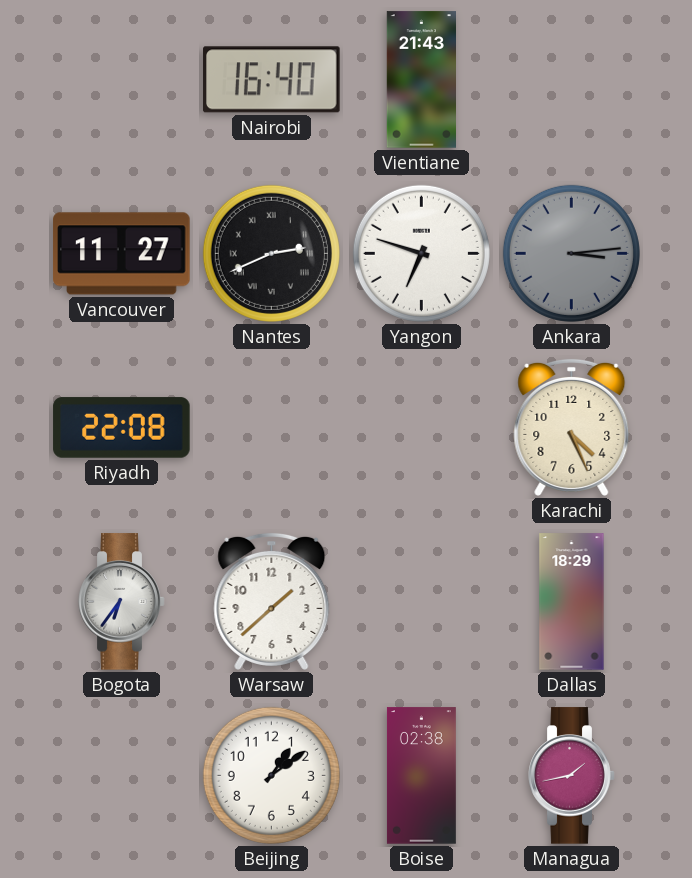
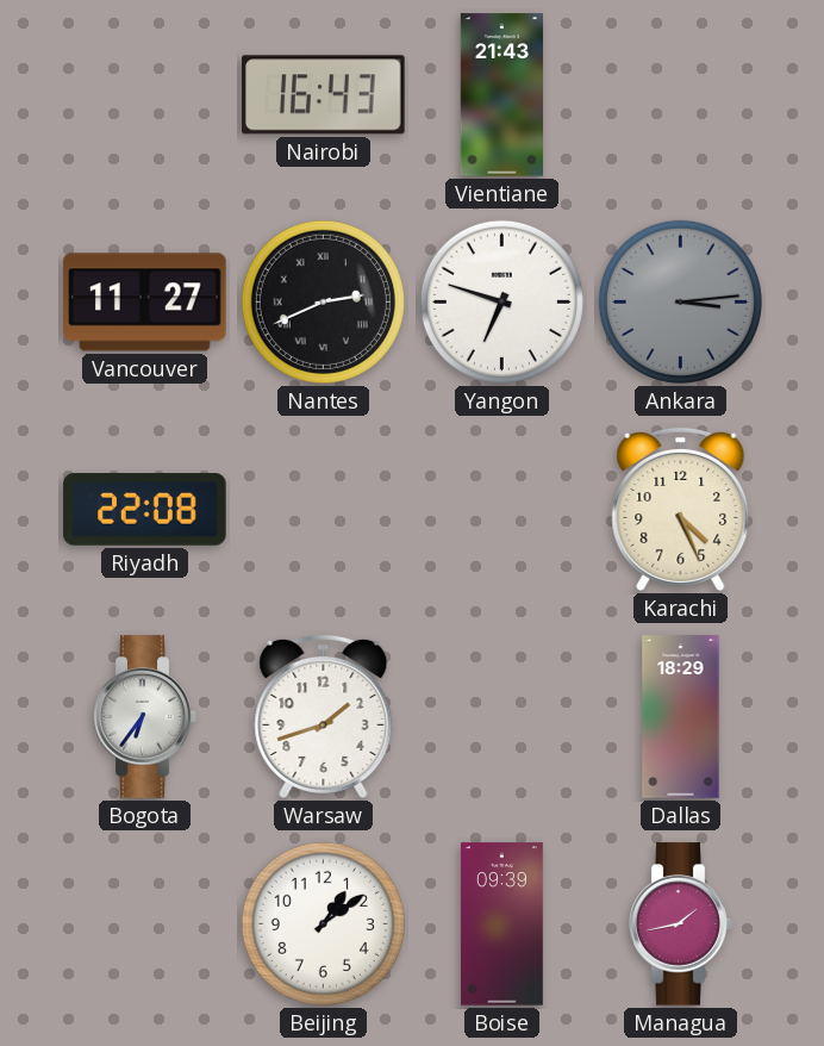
Nairobi: 16:40 -> 16:43
Warsaw: 1:38 -> 1:42
Boise: 02:38 -> 09:39
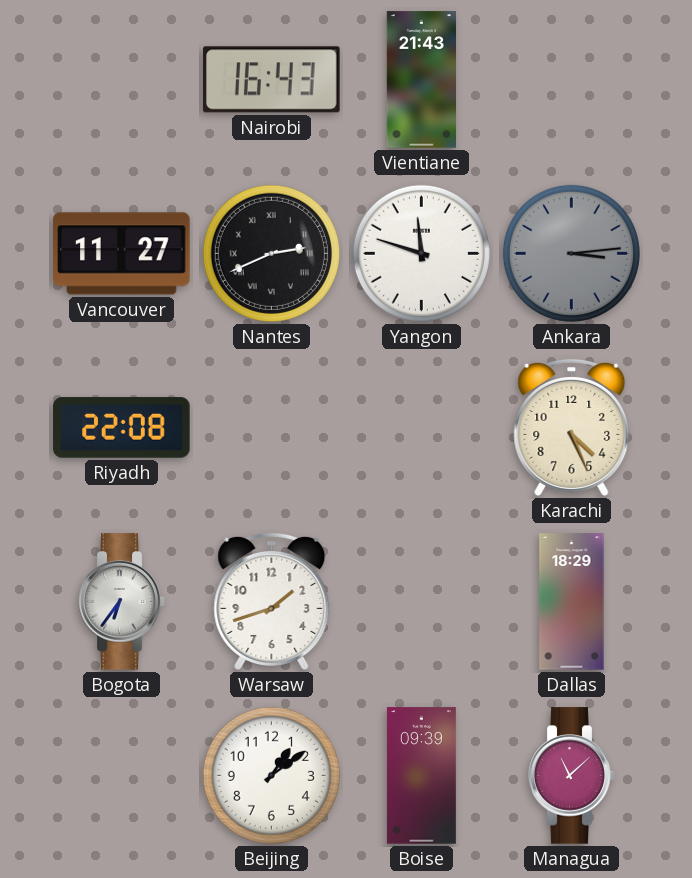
Yangon: 6:48 -> 11:48
Managua: 1:43 -> 11:08
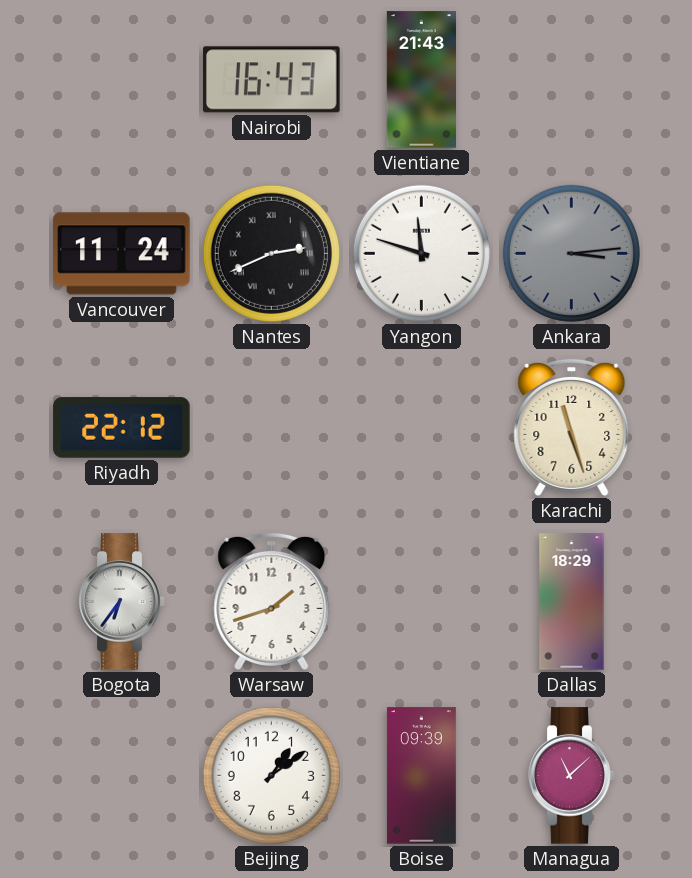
Vancouver: 11:27 -> 11:24
Riyadh: 22:08 -> 22:12
Karachi: 4:26 -> 11:27
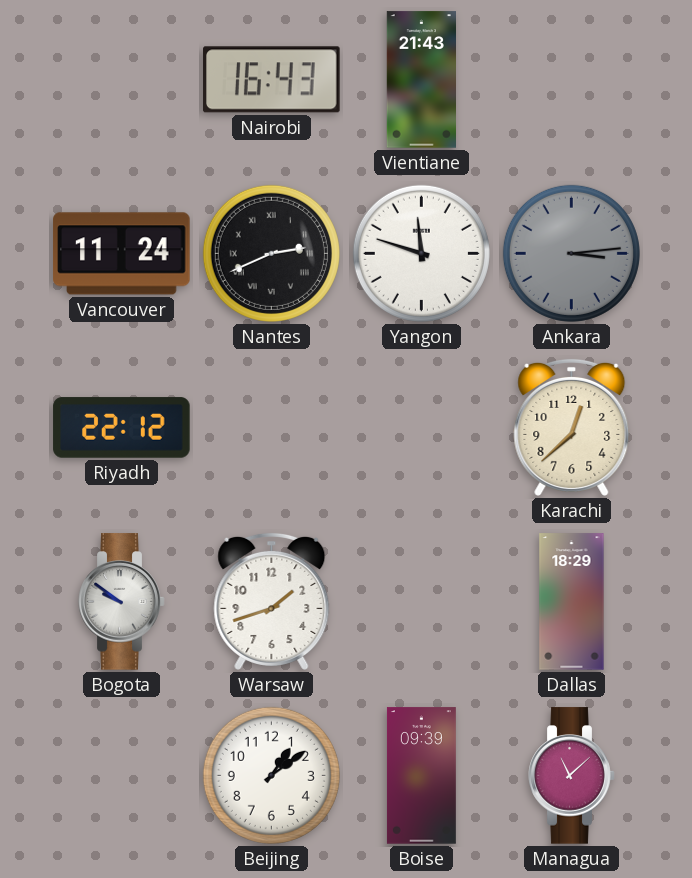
Karachi: 11:27 -> 12:38
Bogota: 6:36 -> 9:51
